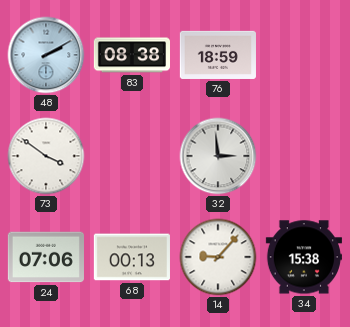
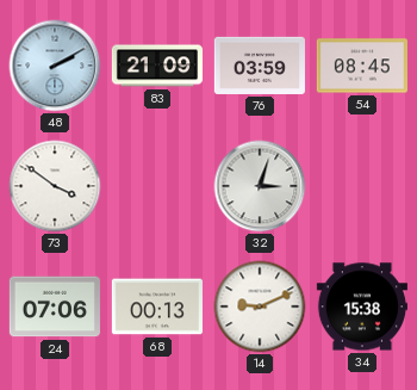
83: 08:38 -> 21:09
76: 18:59 -> 03:59
54: none -> 08:45
32: 2:59 -> 3:03
14: 9:07 -> 9:11
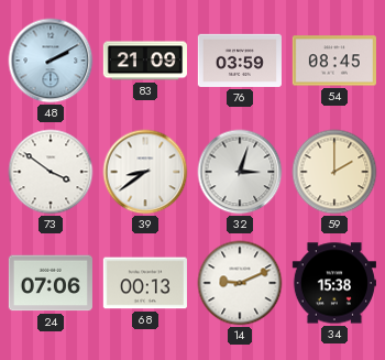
39: none -> 8:39
59: none -> 2:00
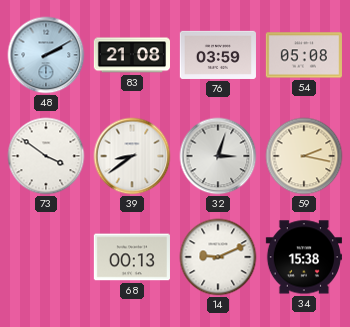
83: 21:09 -> 21:08
54: 08:45 -> 05:08
59: 2:00 -> 2:17
24: 07:06 -> none
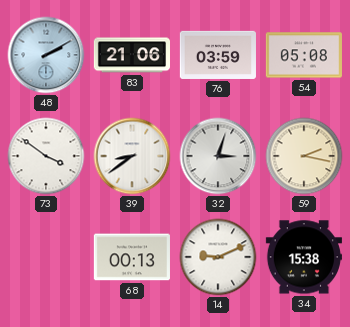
83: 21:08 -> 21:06
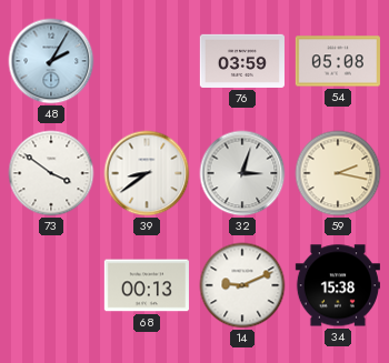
48: 2:10 -> 2:05
83: 21:06 -> none
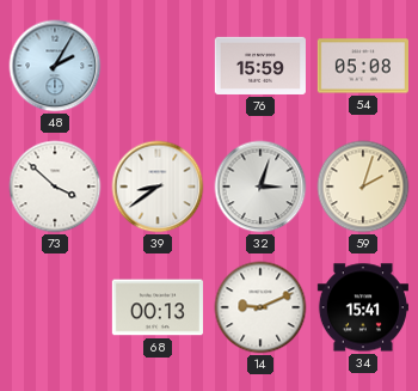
76: 03:59 -> 15:59
73: 3:51 -> 3:52
59: 2:17 -> 2:03
34: 15:38 -> 15:41
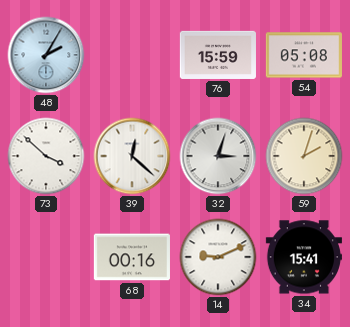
39: 8:39 -> 12:22
68: 00:13 -> 00:16
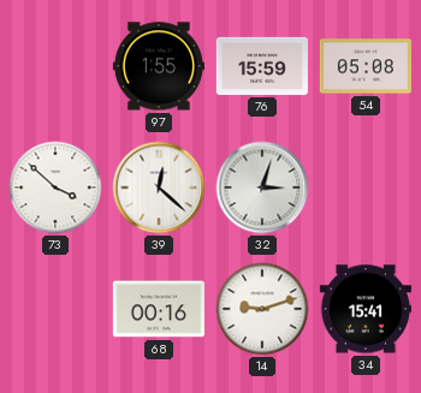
48: 2:05 -> none
97: none -> 1:55
59: 2:03 -> none
14: 9:11 -> 9:12
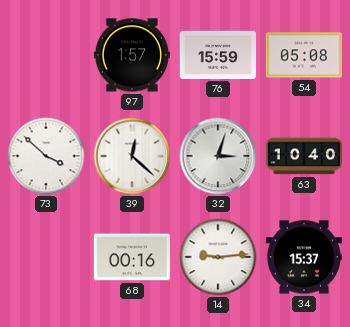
97: 1:55 -> 1:57
63: none -> 10:40
14: 9:12 -> 9:14
34: 15:41 -> 15:37
